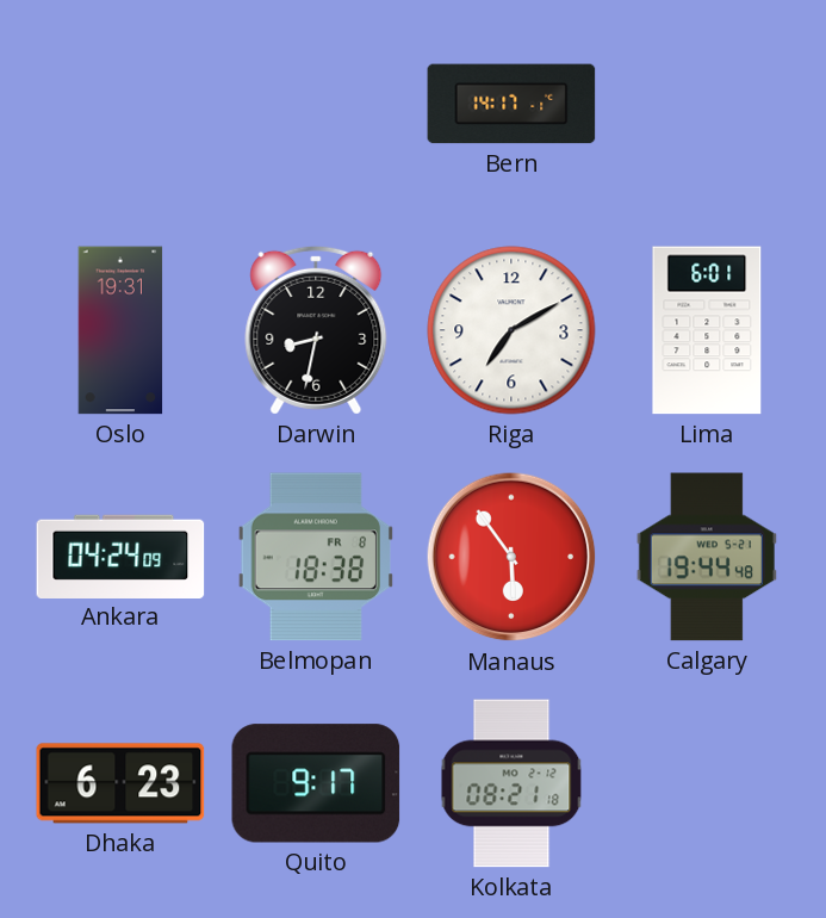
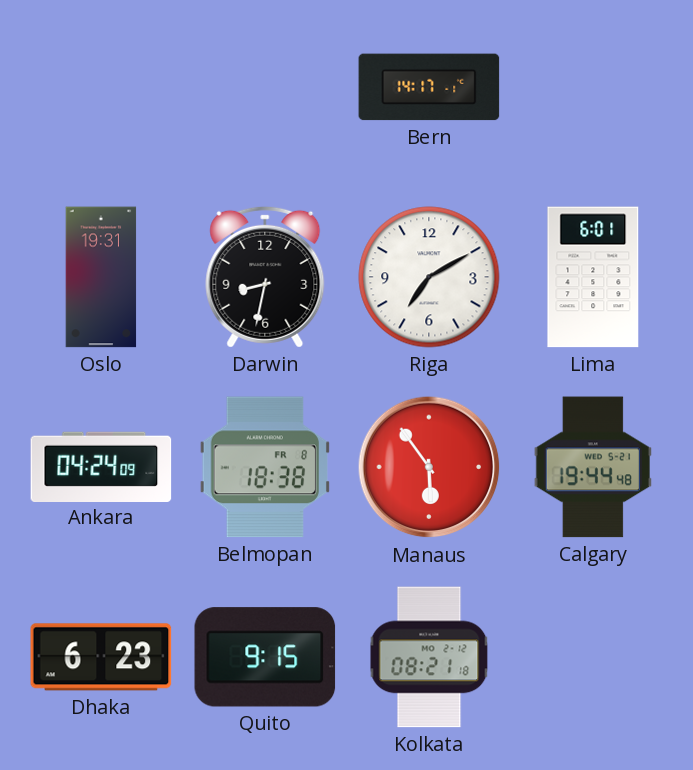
Quito: 9:17 -> 9:15
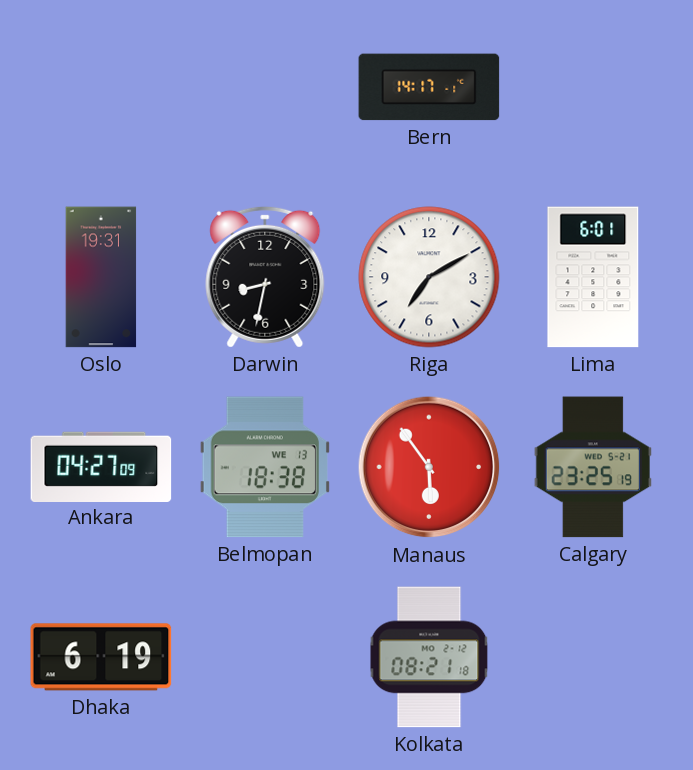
Ankara: 04:24 -> 04:27
Belmopan date: FR 8 -> WE 13
Calgary: 19:44 -> 23:25
Dhaka: 6:23 -> 6:19
Quito: 9:15 -> none
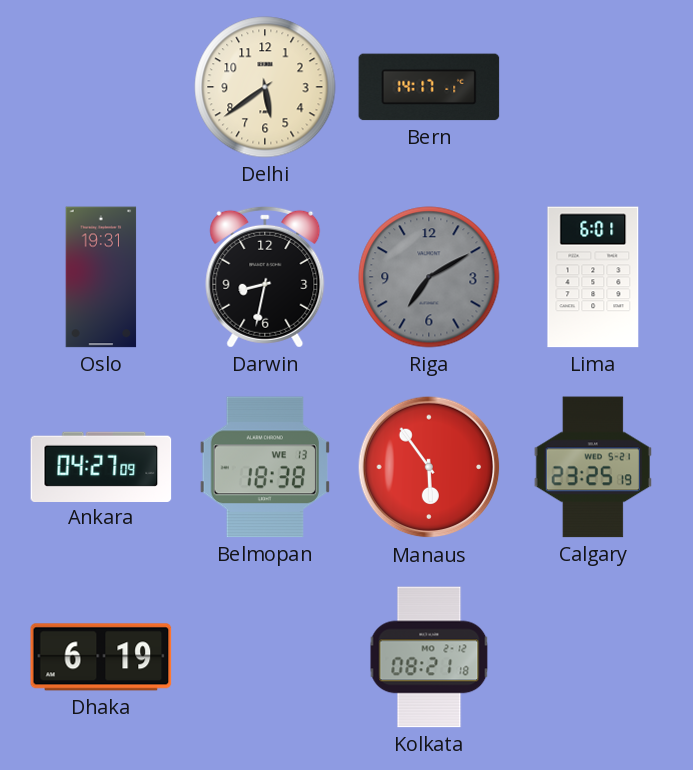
Delhi: none -> 5:39
Riga dial: white -> grey
